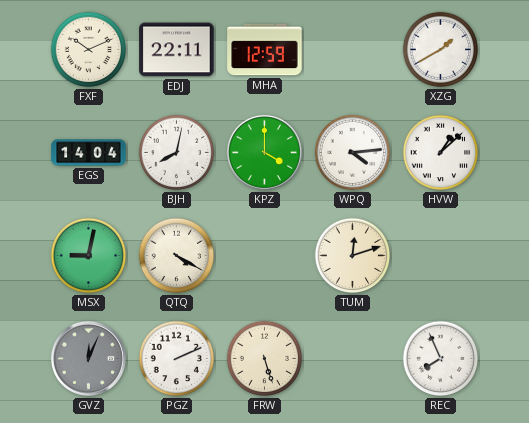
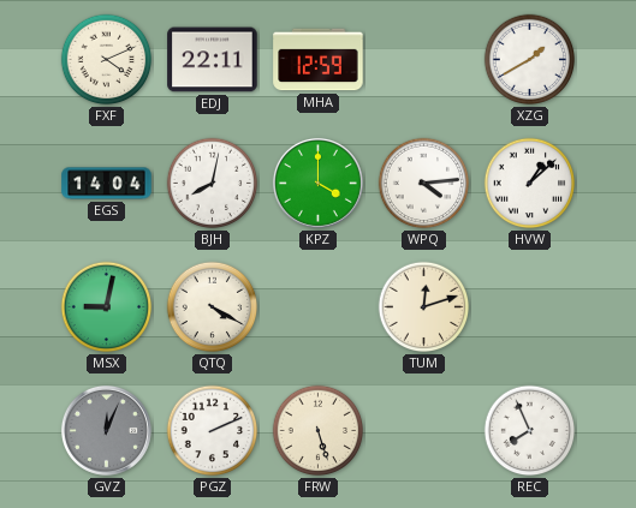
FXF: 10:11 -> 4:11
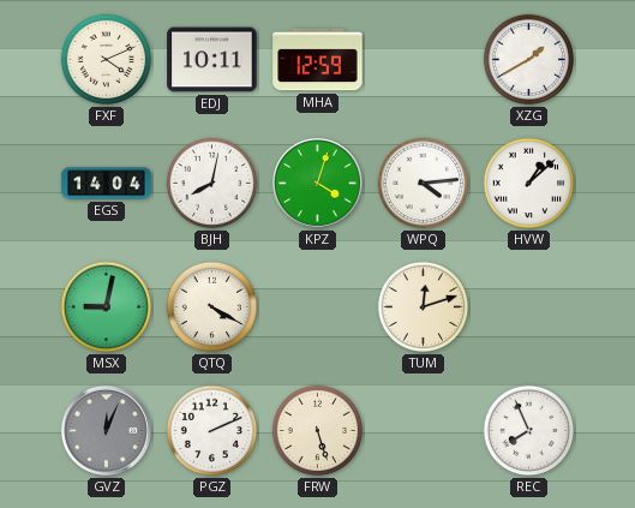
EDJ: 22:11 -> 10:11
KPZ: 4:00 -> 4:03
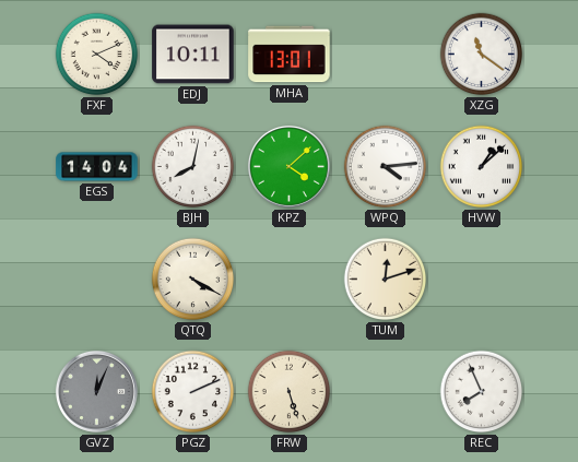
MHA: 12:59 -> 13:01
XZG: 1:40 -> 11:21
KPZ: 4:03 -> 4:08
MSX: 9:02 -> none
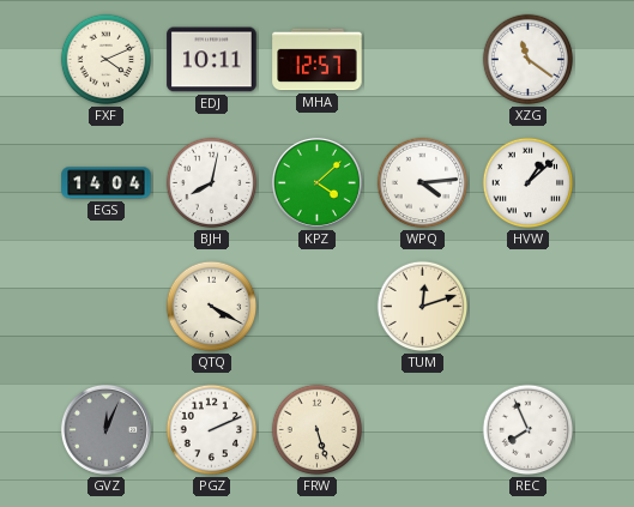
MHA: 13:01 -> 12:57
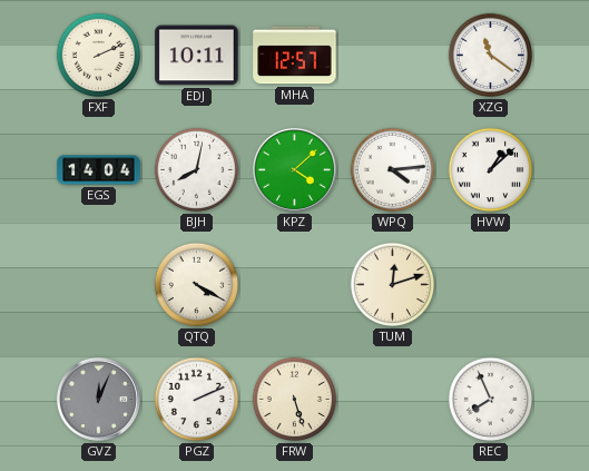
FXF: 4:11 -> 2:11
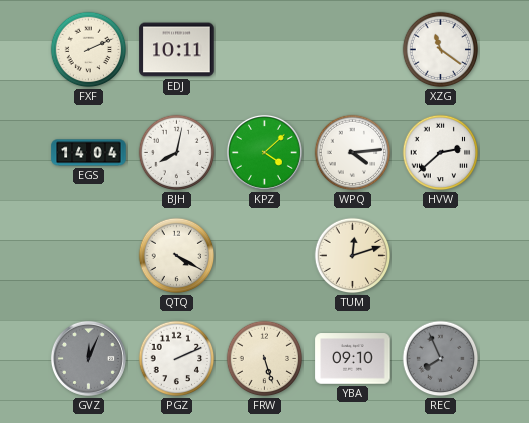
MHA: 12:57 -> none
HVW: 1:08 -> 2:38
YBA: none -> 09:10
REC dial: white -> grey
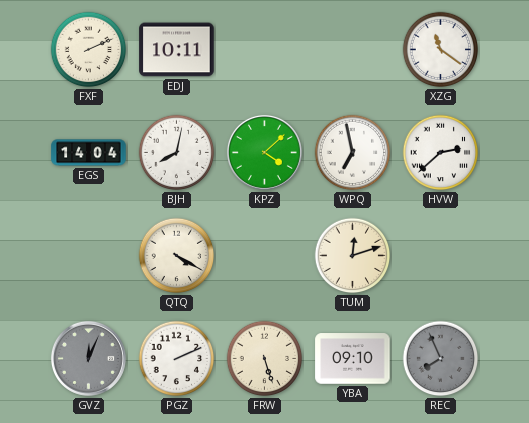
WPQ: 4:14 -> 6:58
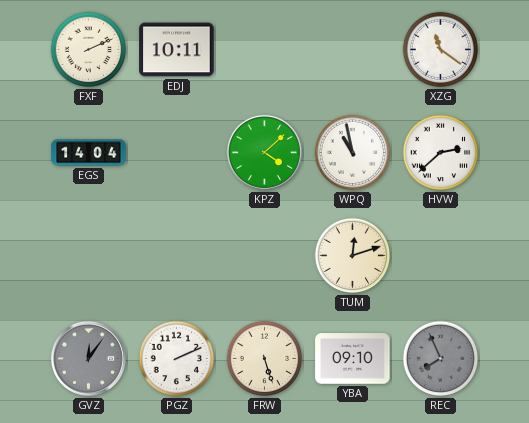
BJH: 8:02 -> none
WPQ: 6:58 -> 10:58
QTQ: 4:20 -> none
GVZ: 12:04 -> 12:06
